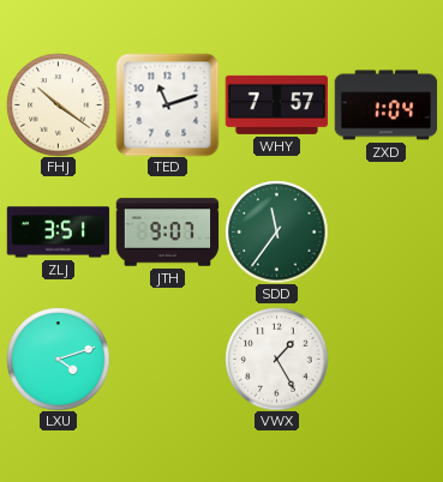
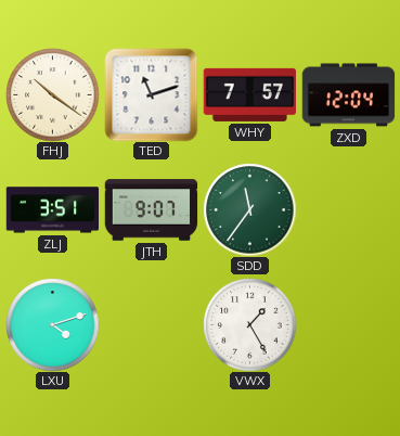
ZXD: 1:04 -> 12:04
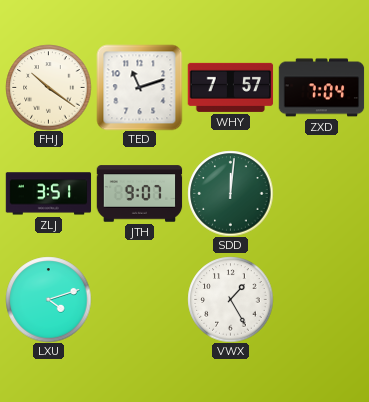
ZXD: 12:04 -> 7:04
SDD: 11:36 -> 12:01
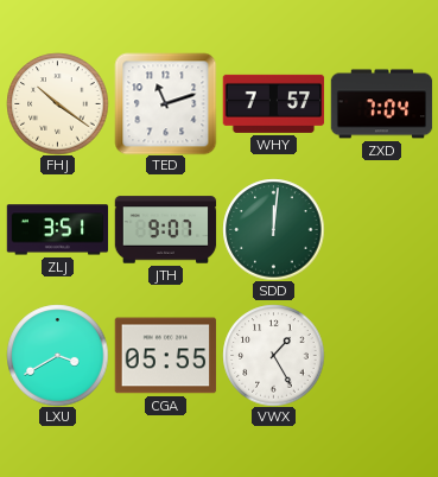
LXU: 4:12 -> 3:40
CGA: none -> 05:55
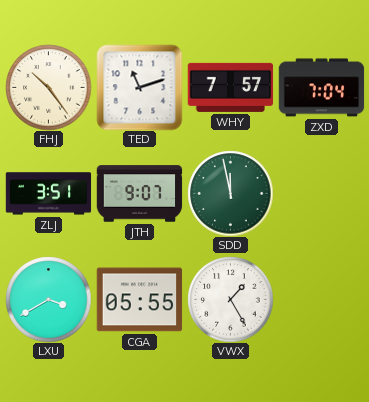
FHJ: 10:21 -> 10:24
SDD: 12:01 -> 11:58
